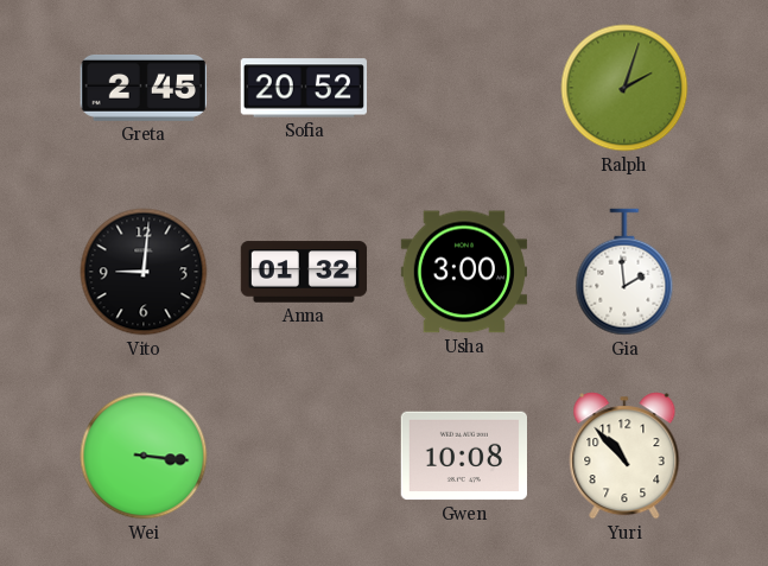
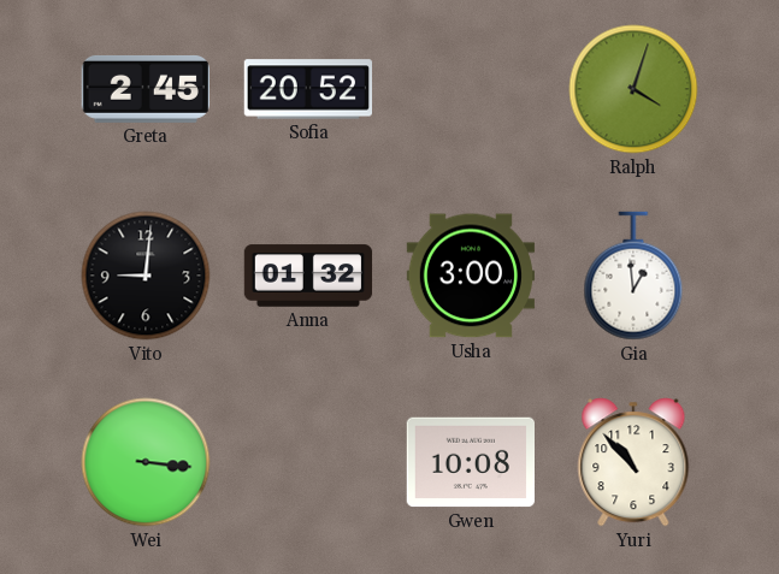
Ralph: 2:03 -> 4:03
Gia: 1:59 -> 12:59
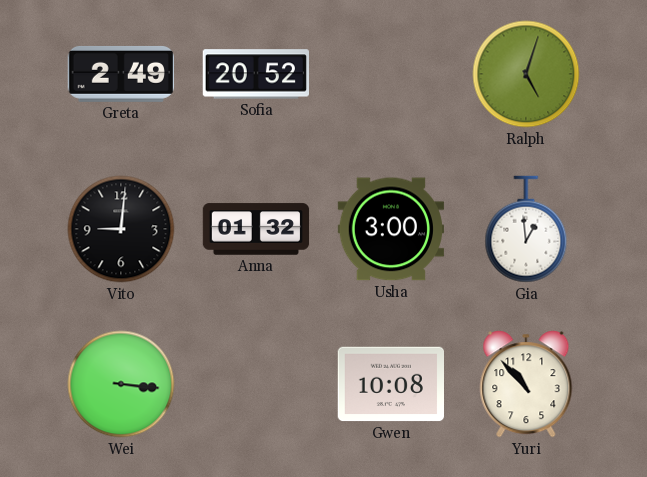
Greta: 2:45 -> 2:49
Ralph: 4:03 -> 5:03
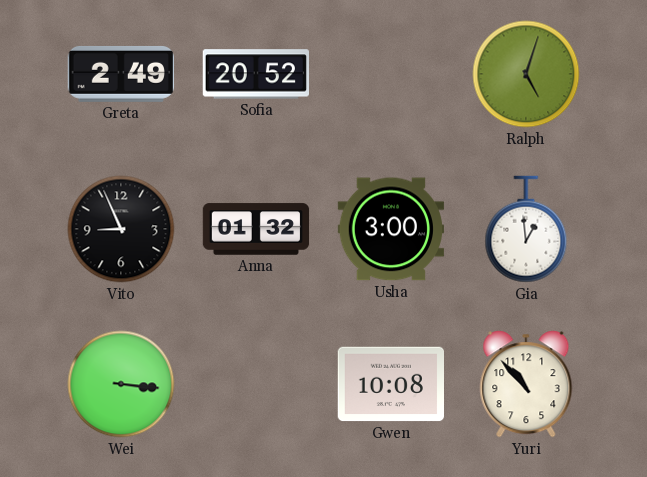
Vito: 9:01 -> 8:56
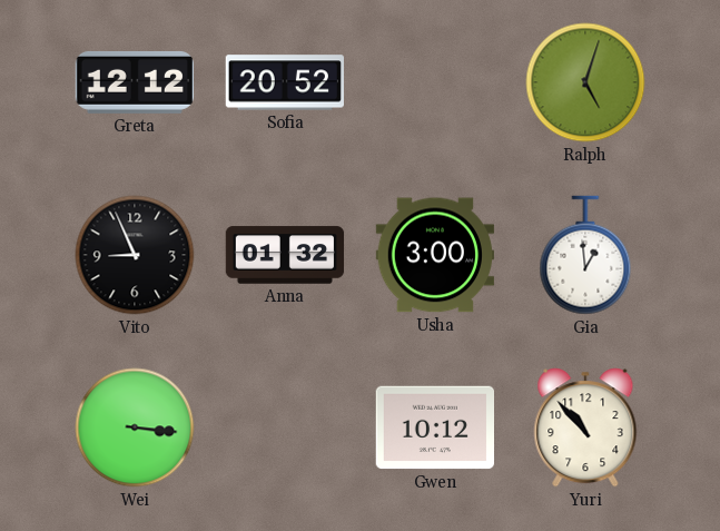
Greta: 2:49 -> 12:12
Gwen: 10:08 -> 10:12
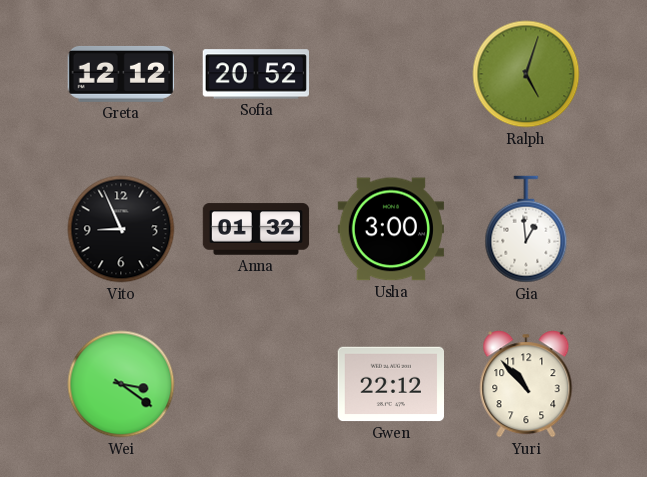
Wei: 3:16 -> 3:21
Gwen: 10:12 -> 22:12
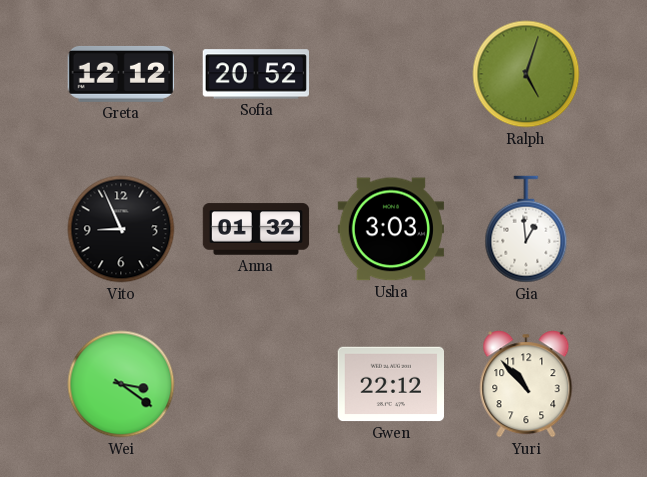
Usha: 3:00 -> 3:03
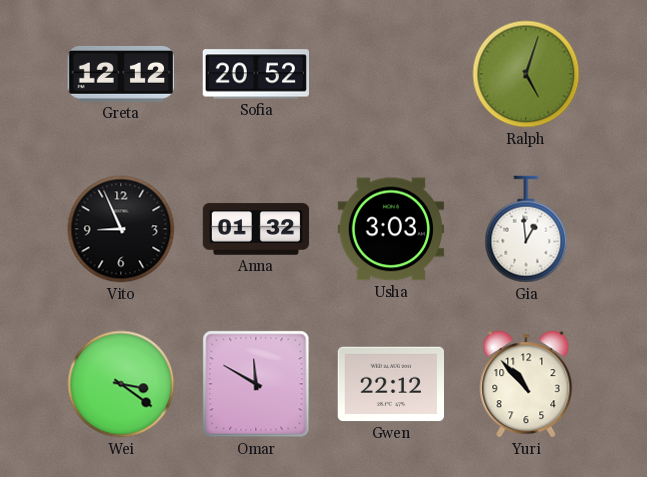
Omar: none -> 11:50
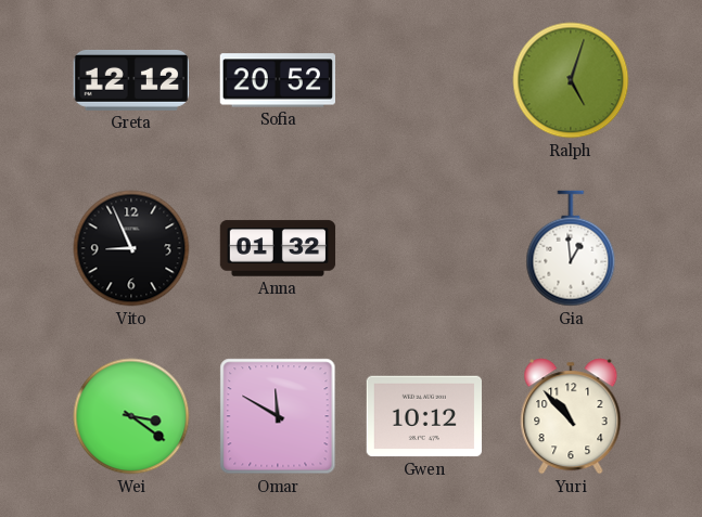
Usha: 3:03 -> none
Gwen: 22:12 -> 10:12
